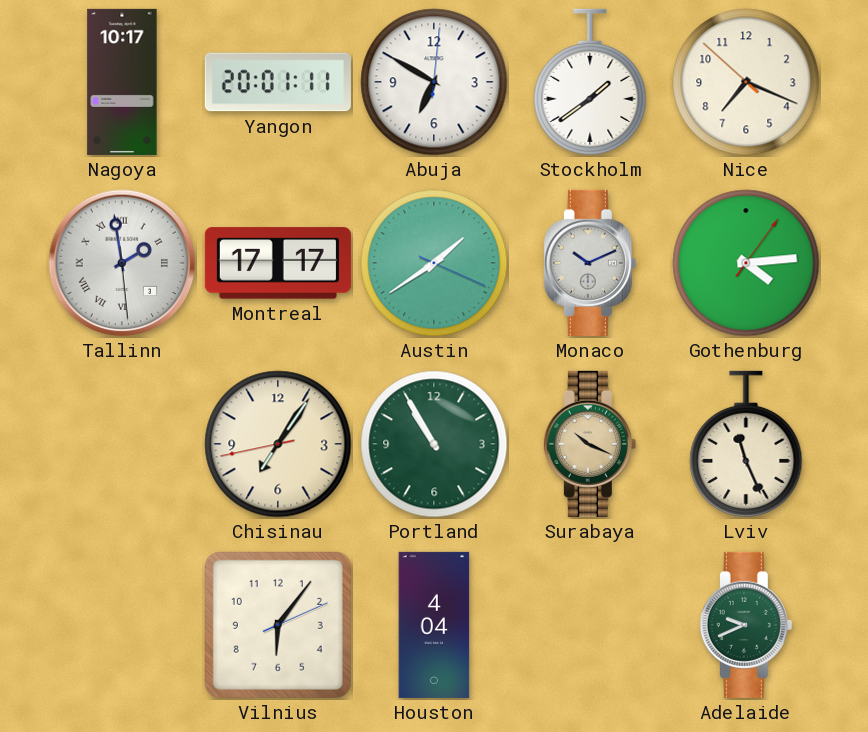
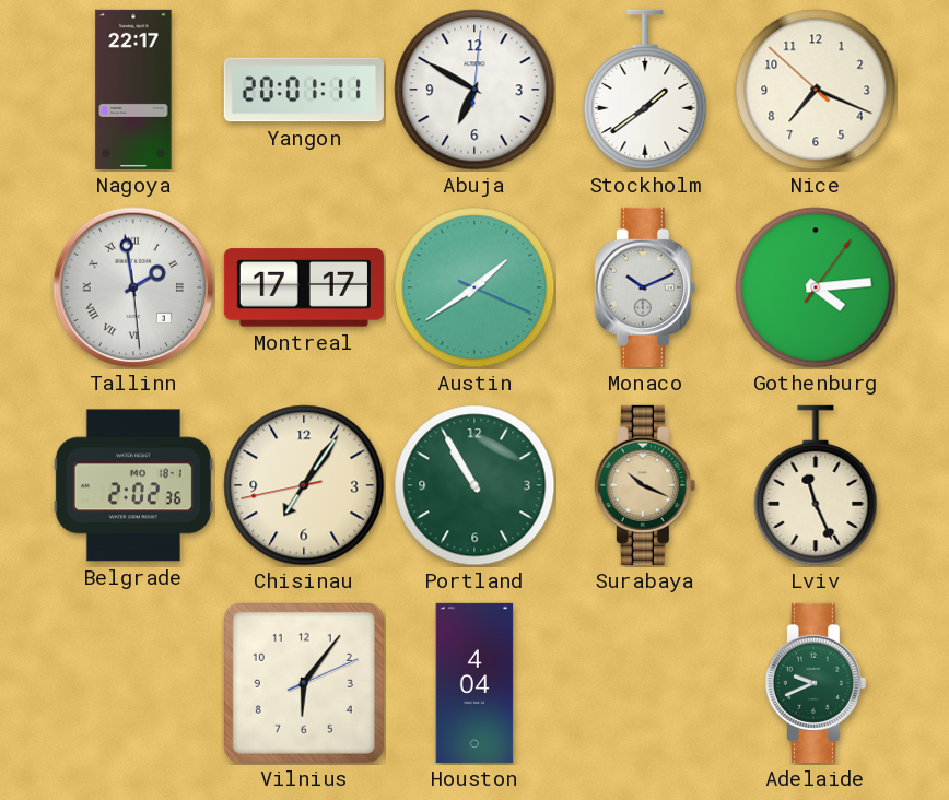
Nagoya: 10:17 -> 22:17
Belgrade: none -> 2:02
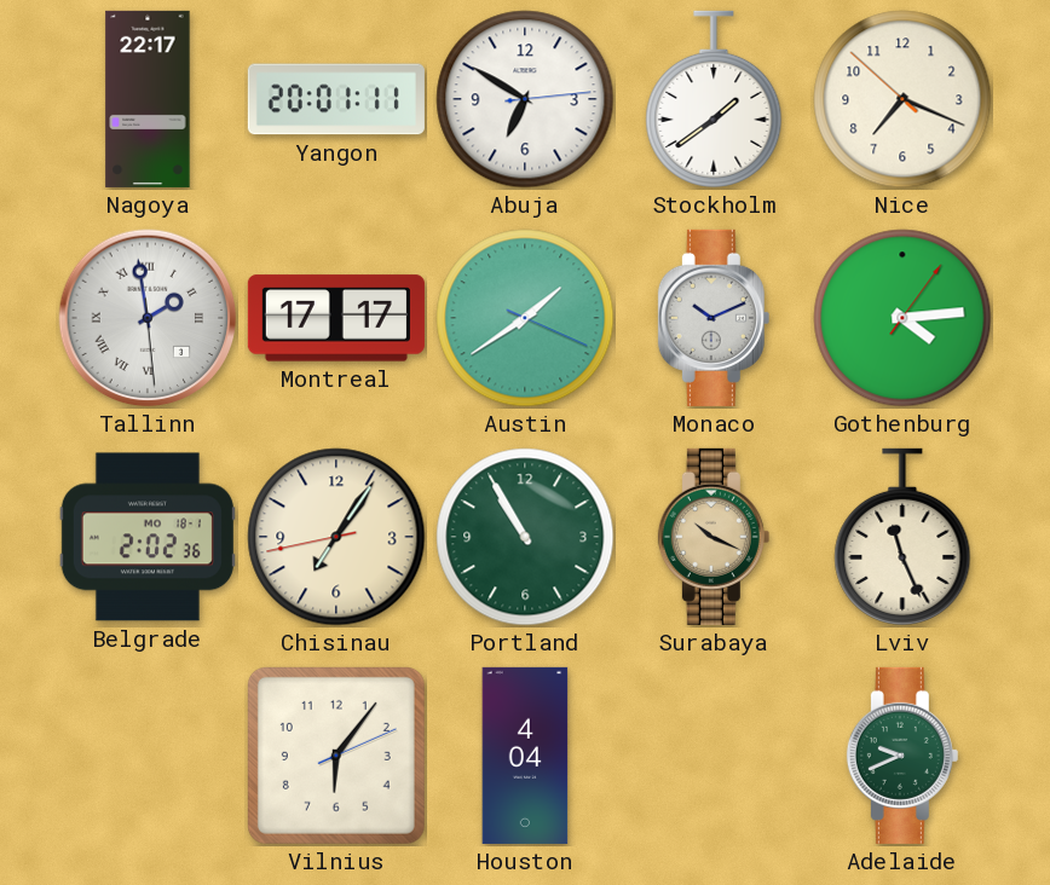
Abuja: 6:50:01 -> 6:50:14
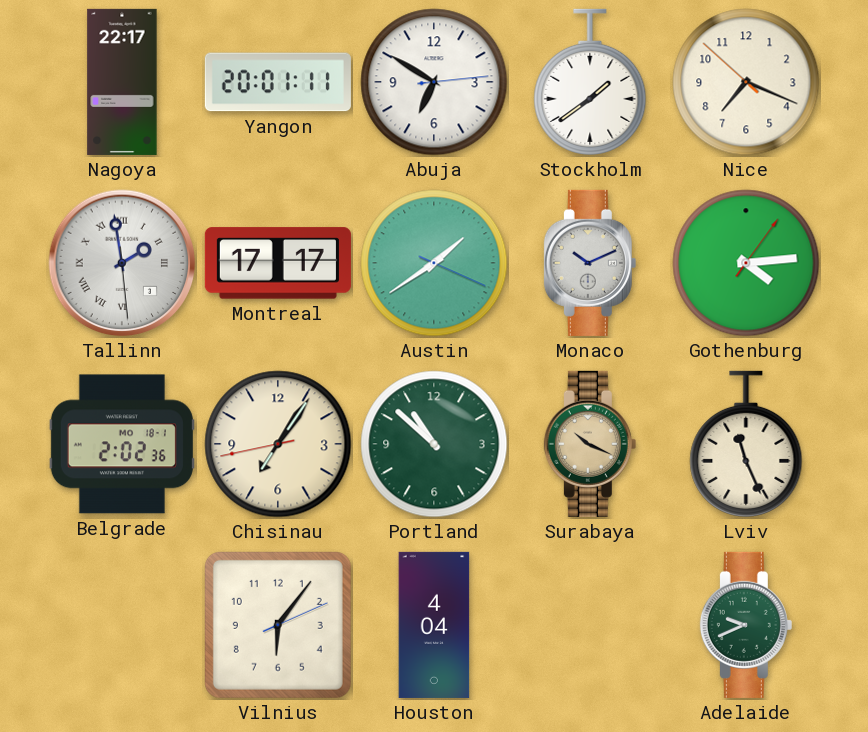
Portland: 10:55 -> 10:52
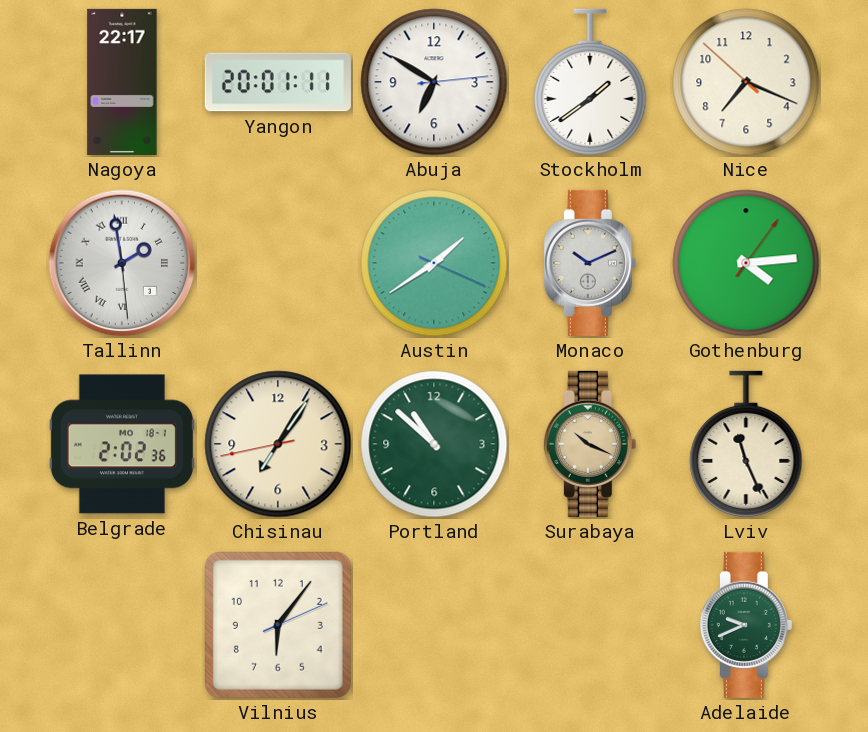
Montreal: 17:17 -> none
Houston: 4:04 -> none
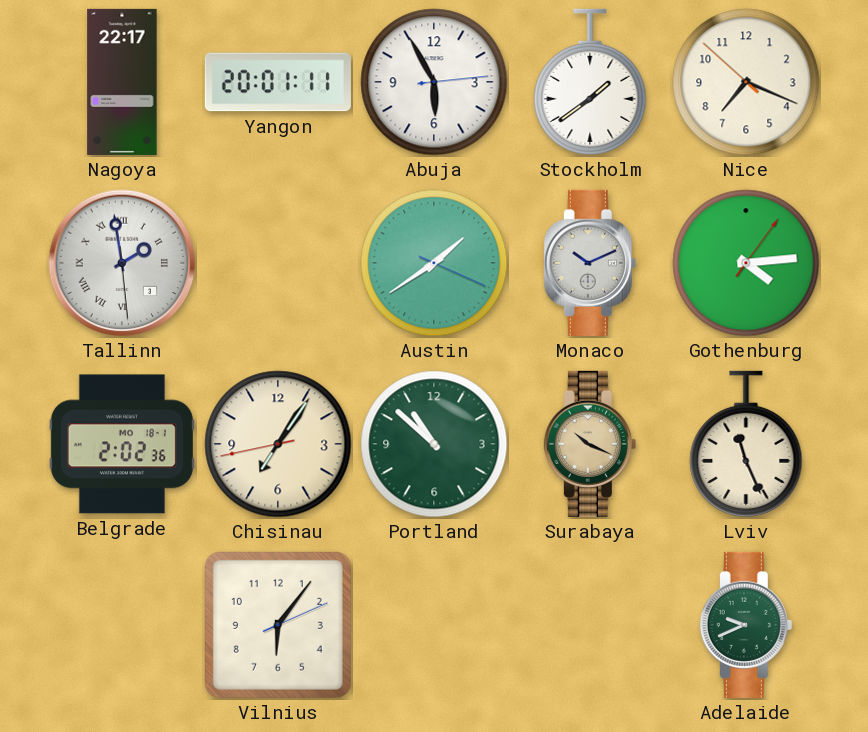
Abuja: 6:50 -> 5:55
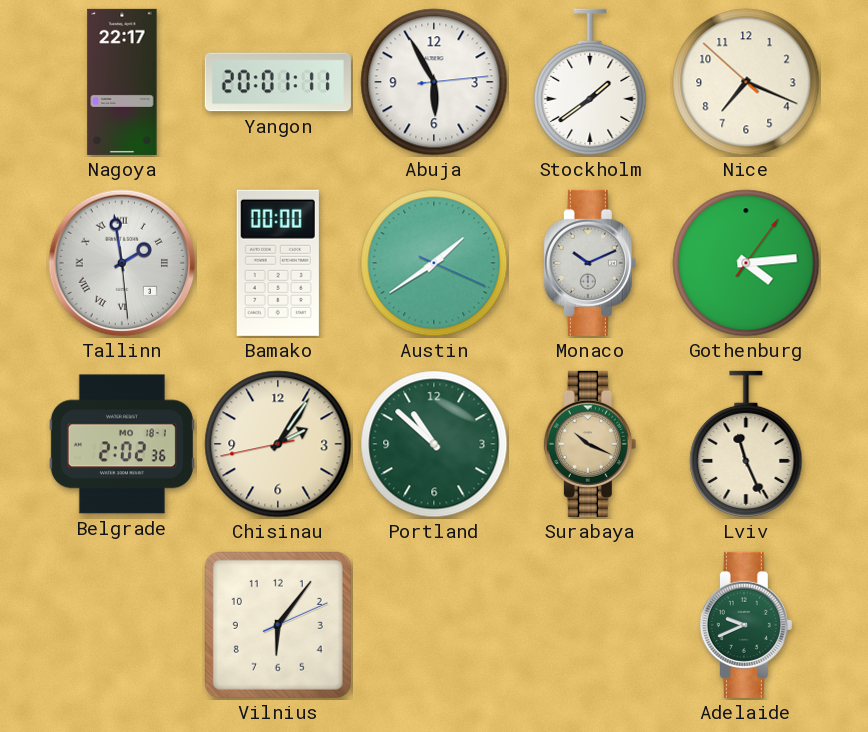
Bamako: none -> 00:00
Chisinau: 7:05 -> 2:05
